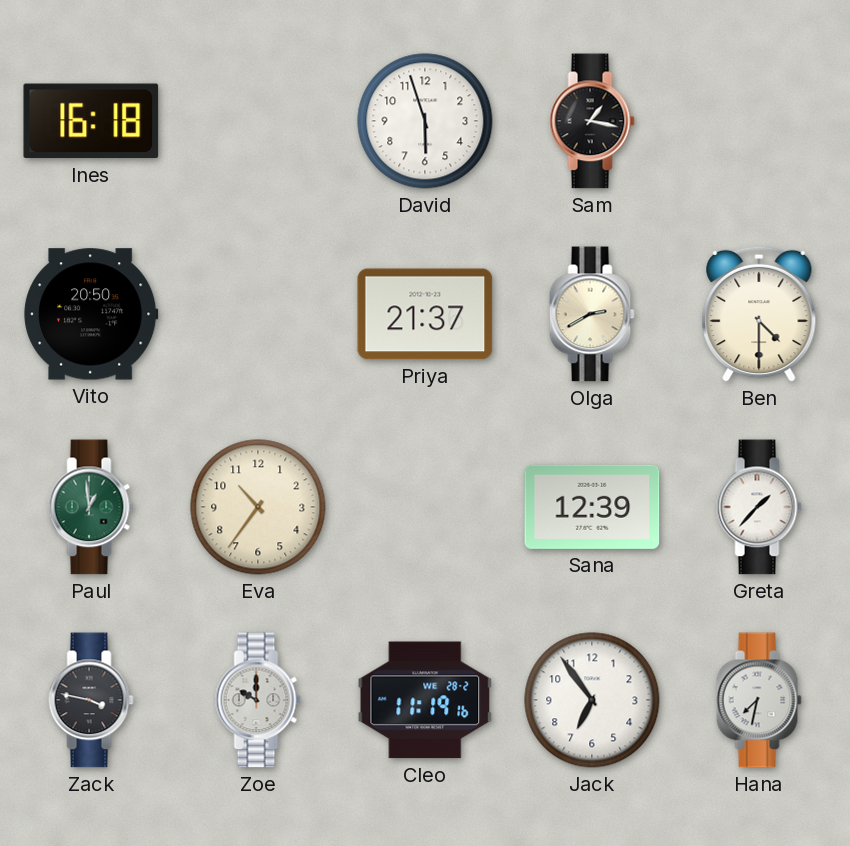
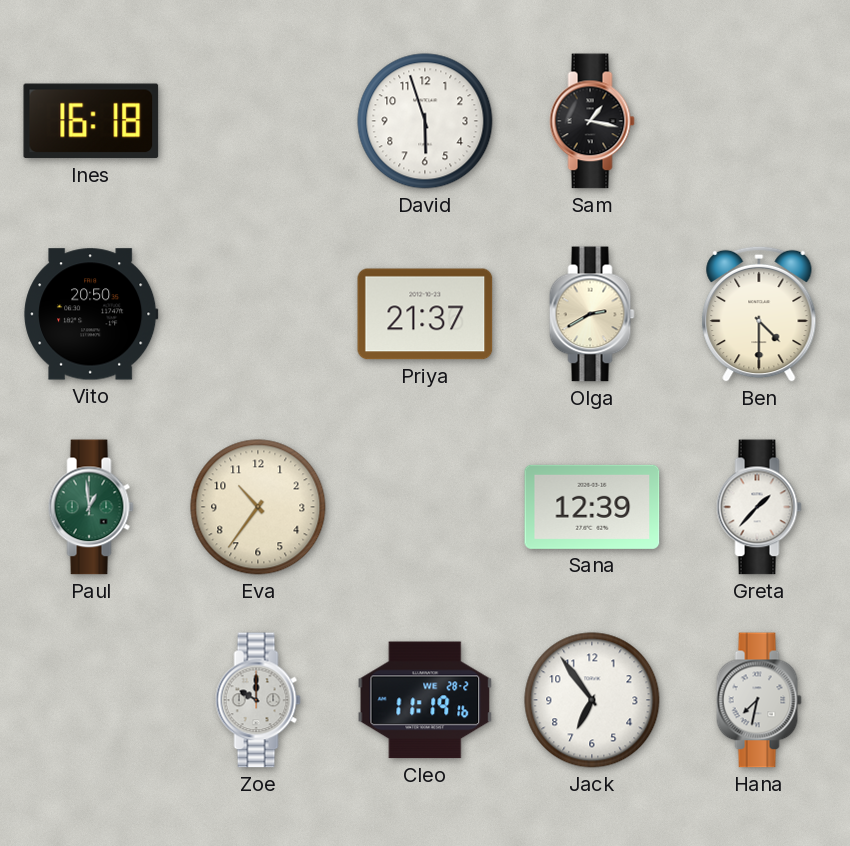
Zack: 3:47 -> none
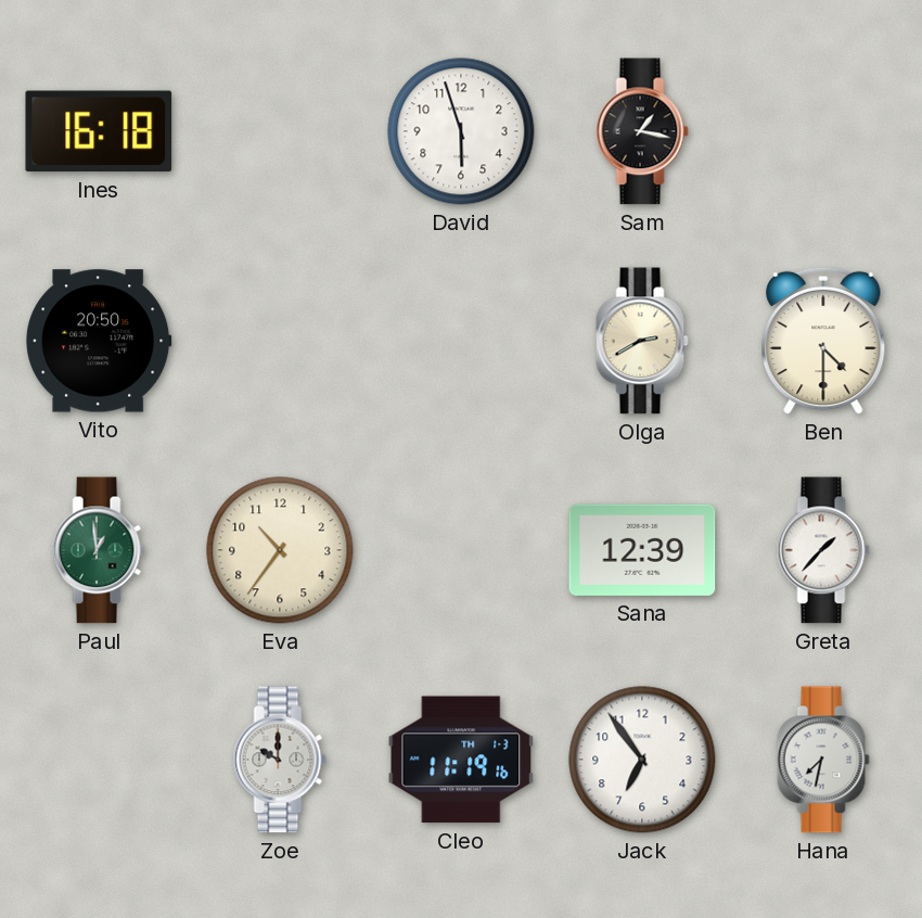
Priya: 21:37 -> none
Cleo date: WE 28-2 -> TH 1-3
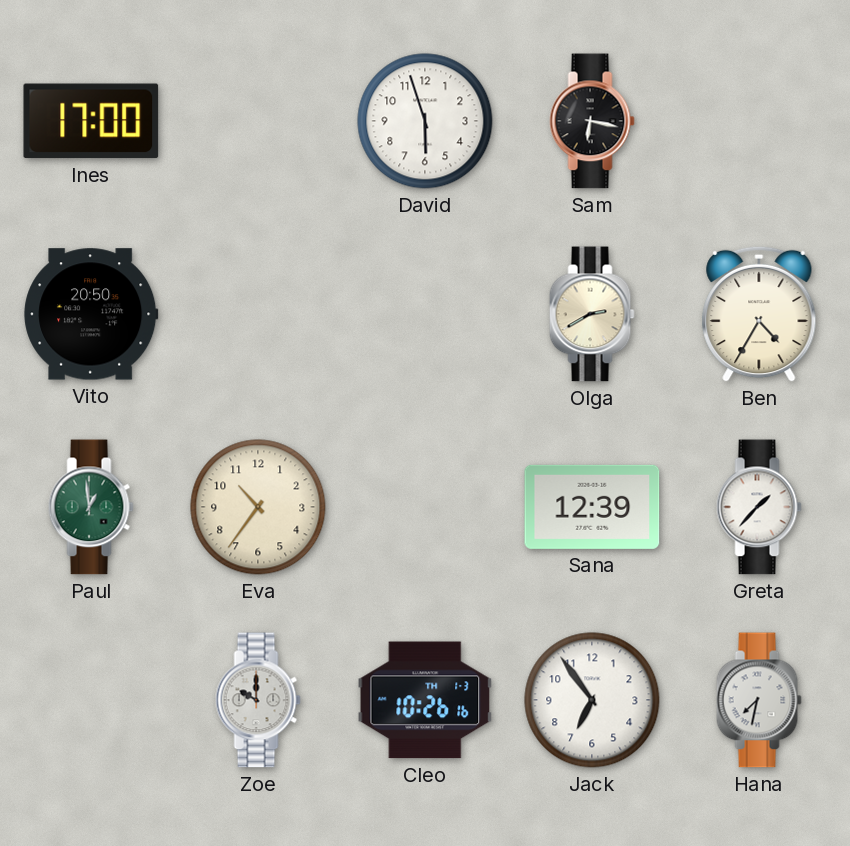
Ines: 16:18 -> 17:00
Sam: 1:17 -> 6:17
Ben: 4:30 -> 4:35
Cleo: 11:19 -> 10:26
